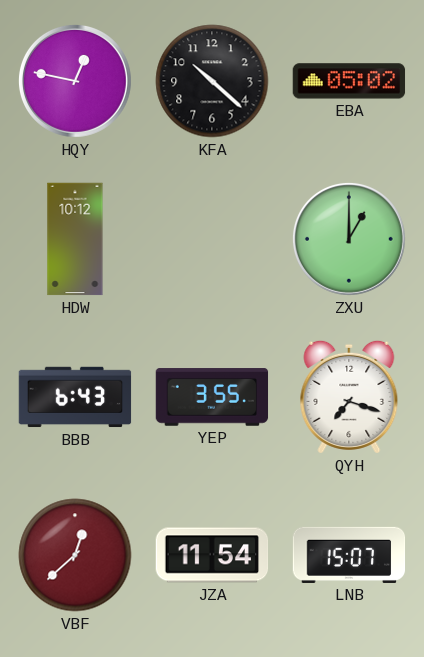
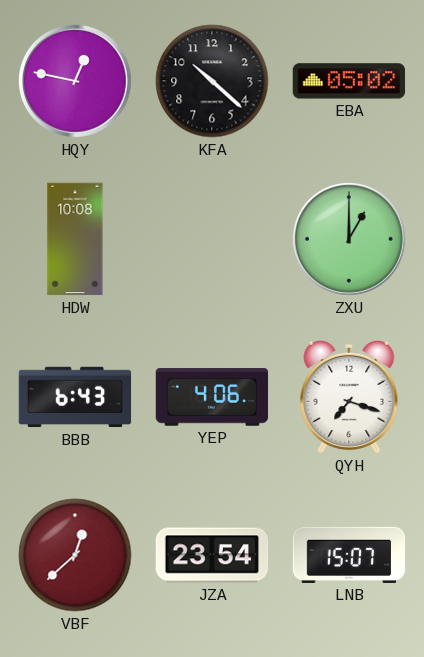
HDW: 10:12 -> 10:08
YEP: 3:55 -> 4:06
JZA: 11:54 -> 23:54
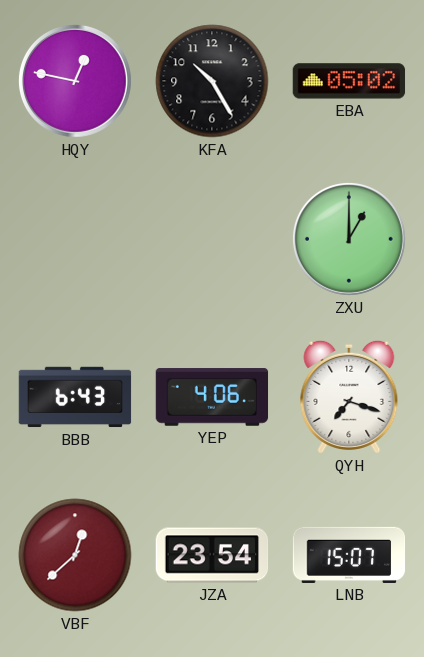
KFA: 10:22 -> 10:25
HDW: 10:08 -> none
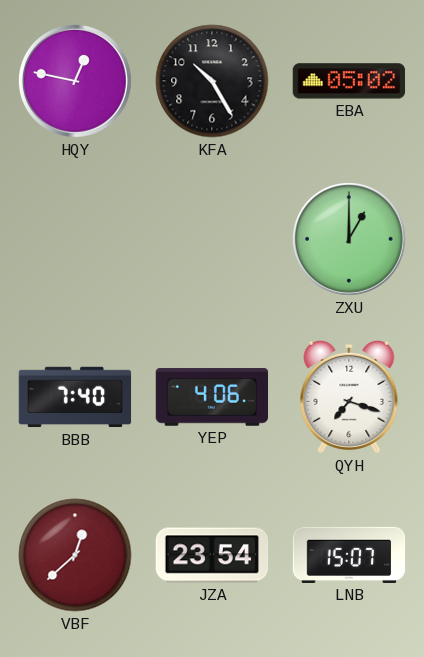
BBB: 6:43 -> 7:40
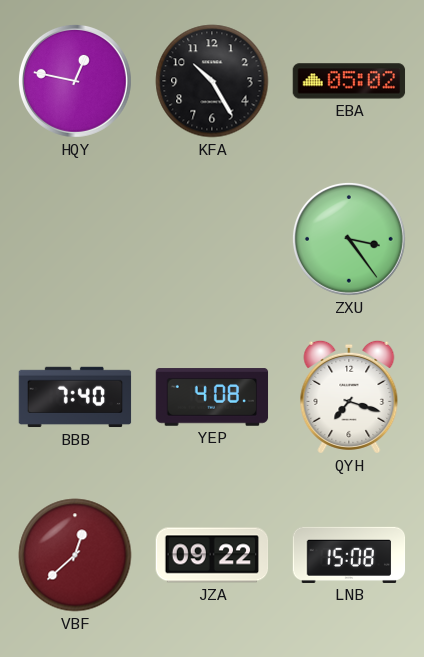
ZXU: 1:00 -> 3:24
YEP: 4:06 -> 4:08
JZA: 23:54 -> 09:22
LNB: 15:07 -> 15:08
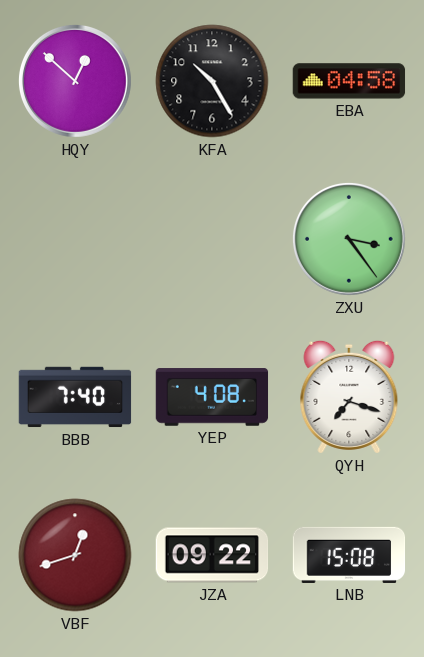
HQY: 12:47 -> 12:52
EBA: 05:02 -> 04:58
VBF: 12:38 -> 12:42
